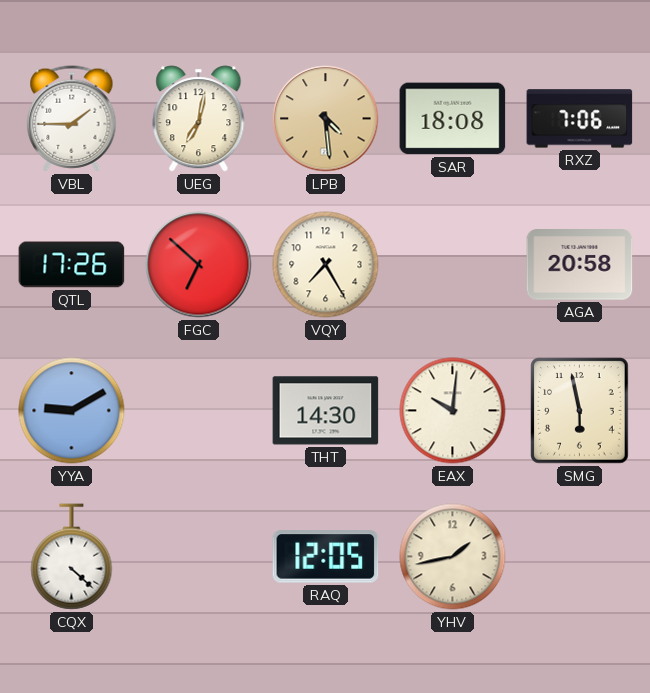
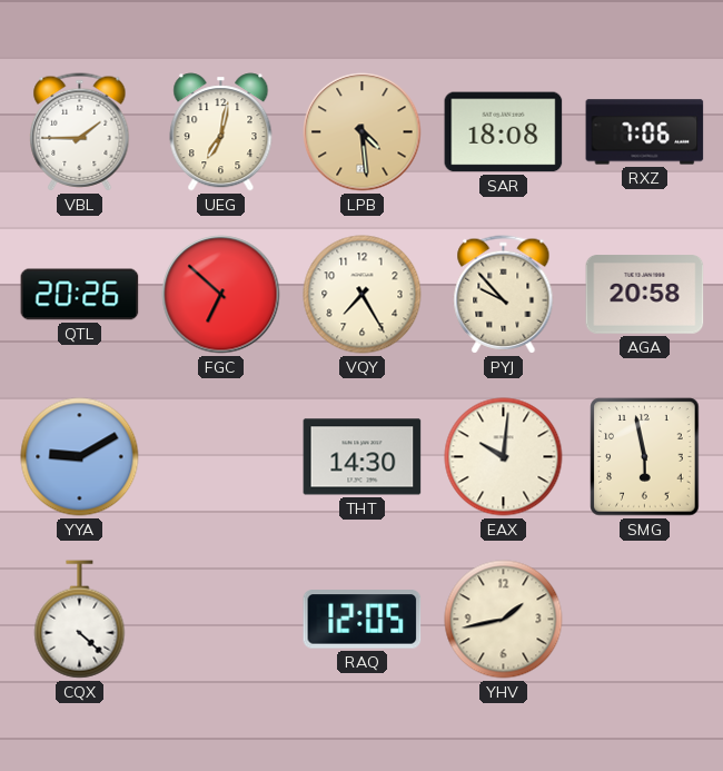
QTL: 17:26 -> 20:26
PYJ: none -> 9:53
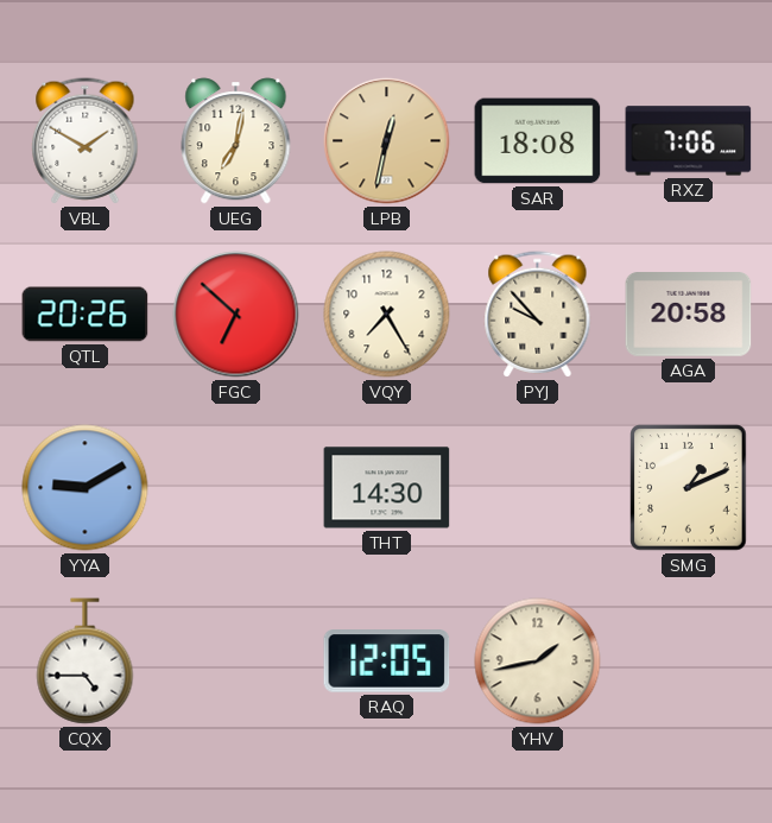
VBL: 1:45 -> 1:50
LPB: 4:29 -> 12:32
EAX: 10:01 -> none
SMG: 5:58 -> 1:11
CQX: 4:22 -> 4:45
